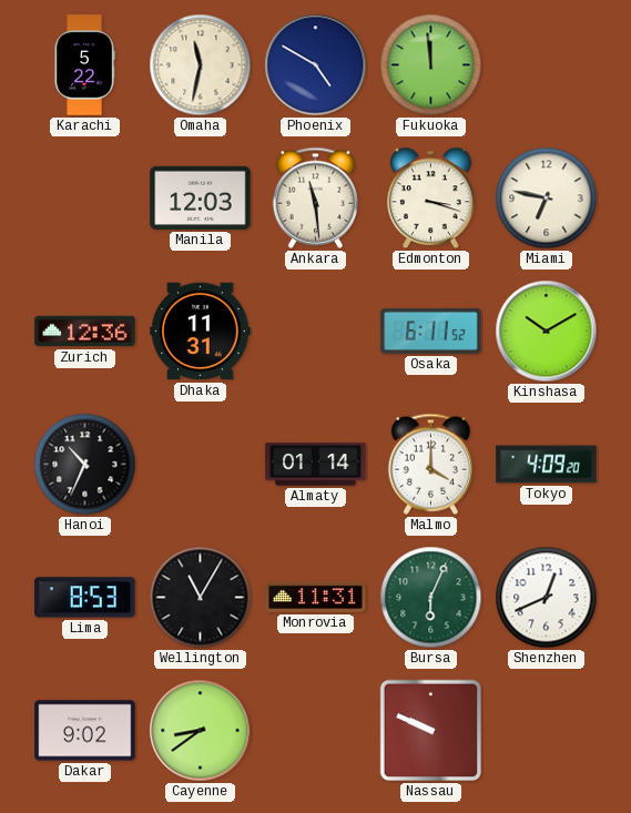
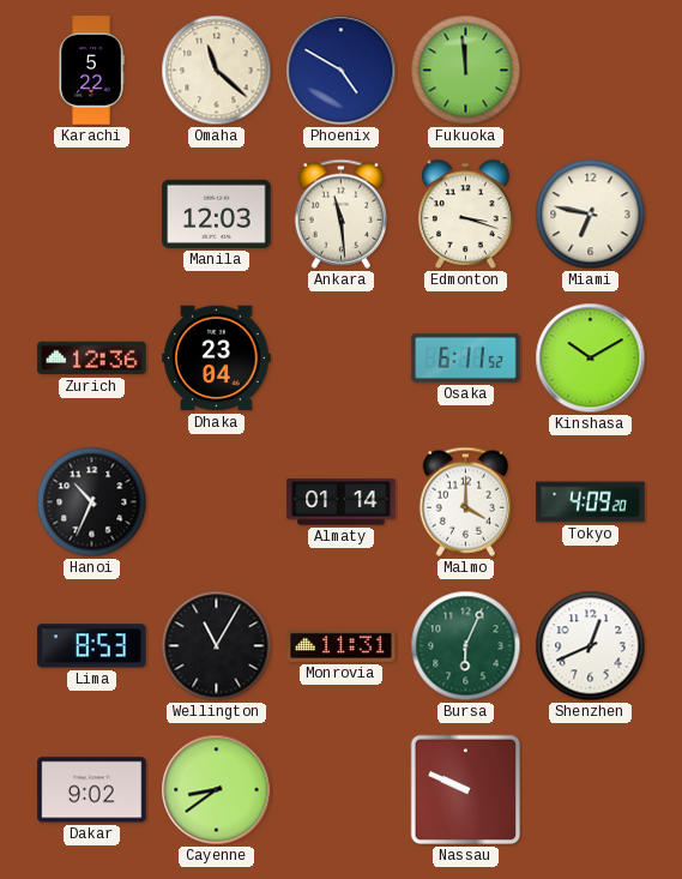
Omaha: 11:32 -> 11:22
Dhaka: 11:31 -> 23:04
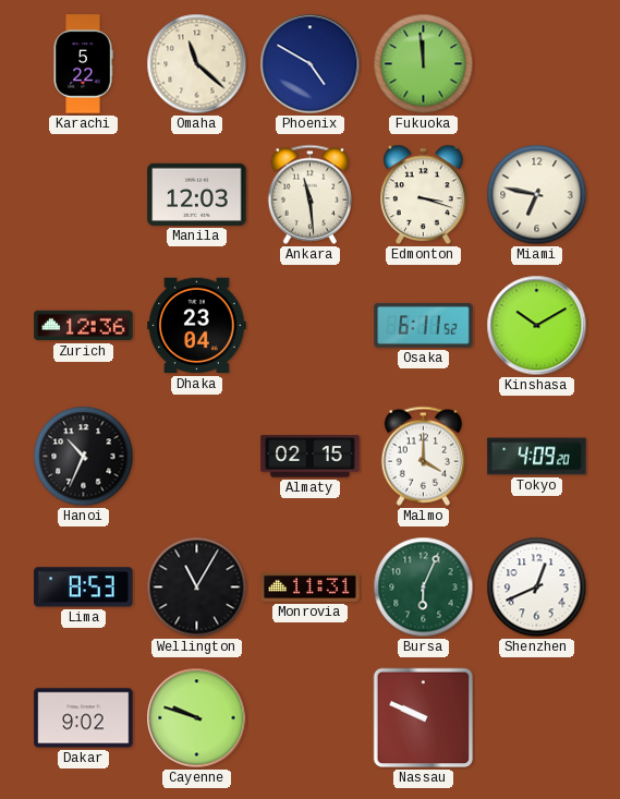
Almaty: 01:14 -> 02:15
Cayenne: 8:39 -> 9:48
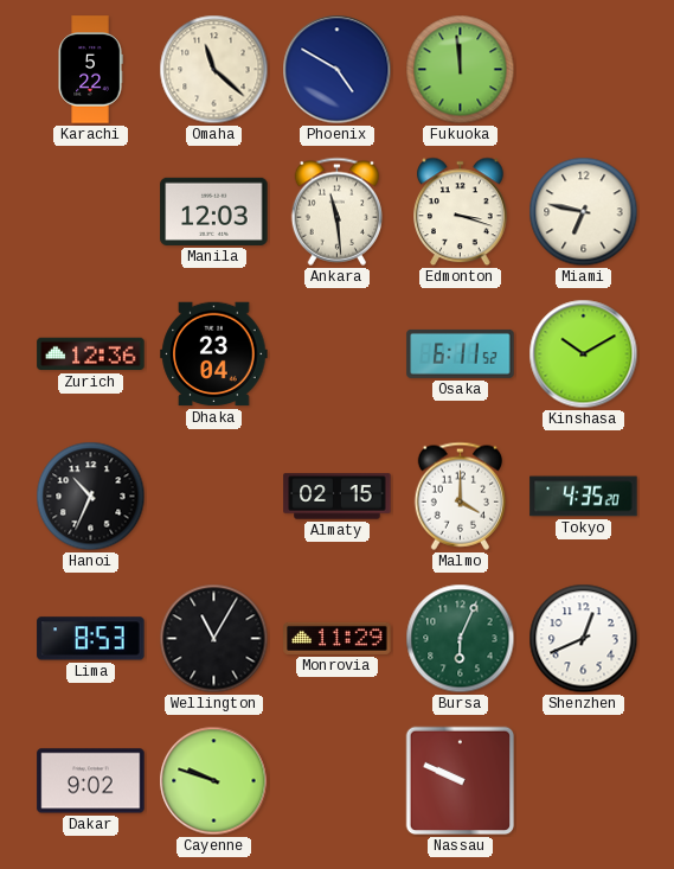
Tokyo: 4:09 -> 4:35
Monrovia: 11:31 -> 11:29
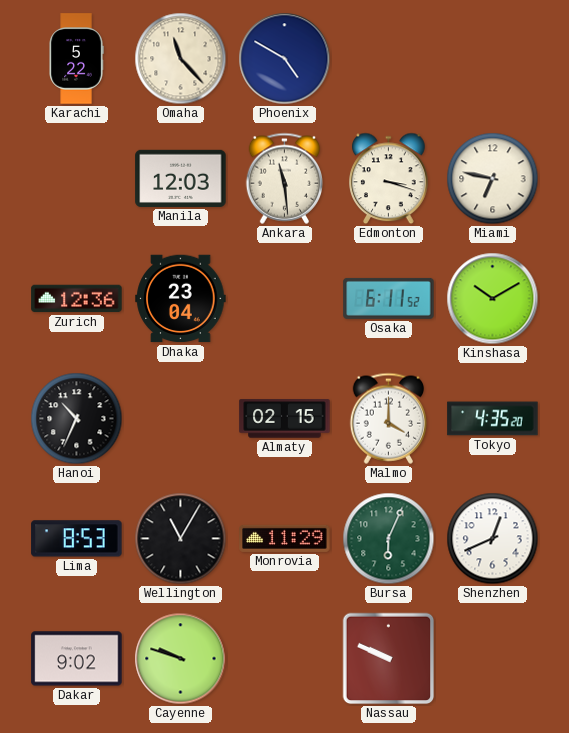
Omaha: 11:22 -> 11:23
Fukuoka: 11:59 -> none
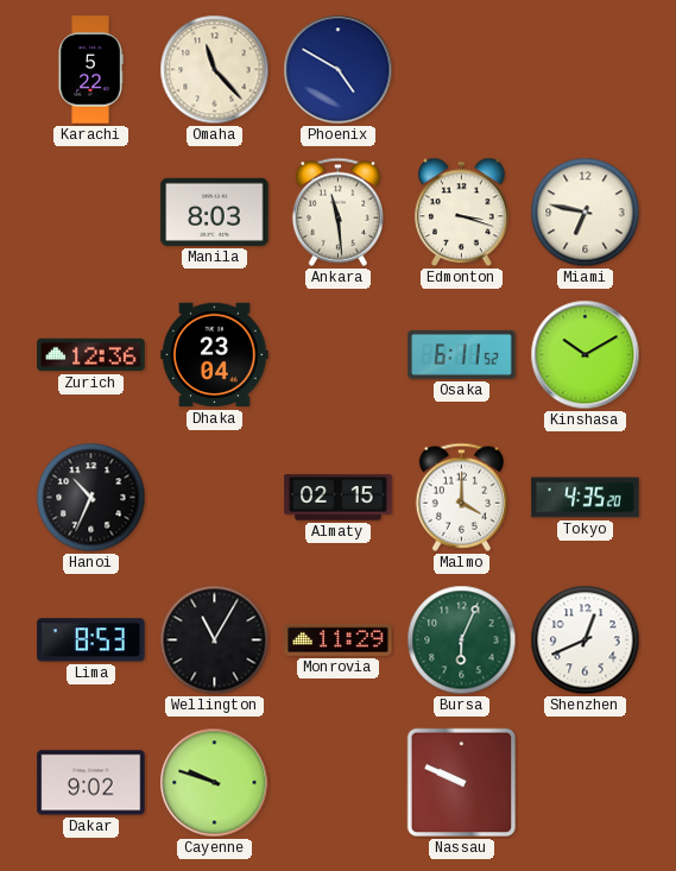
Manila: 12:03 -> 8:03
